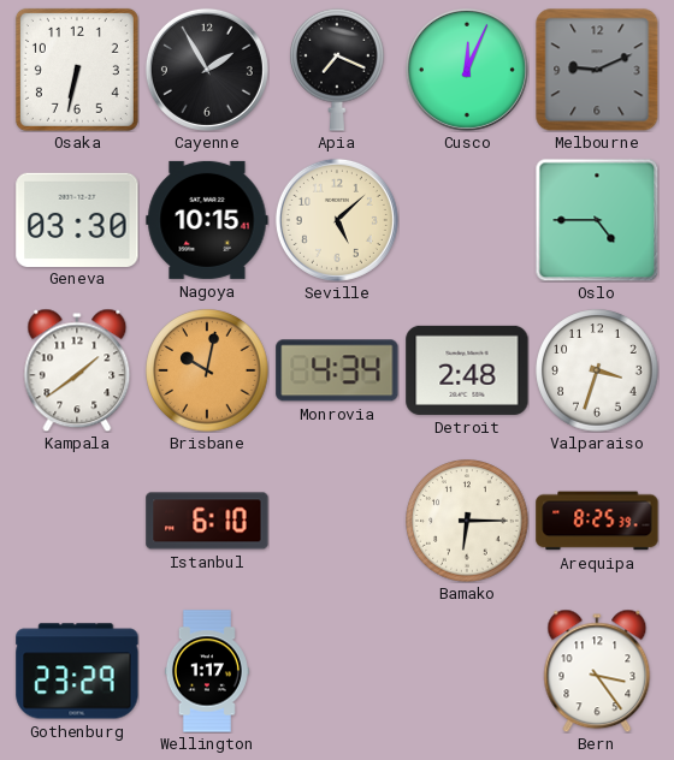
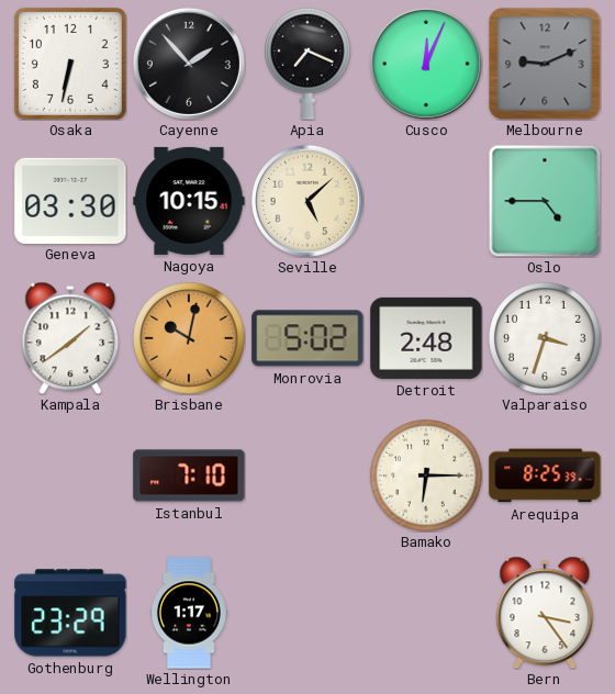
Cayenne: 1:55 -> 1:53
Monrovia: 4:34 -> 5:02
Istanbul: 6:10 -> 7:10
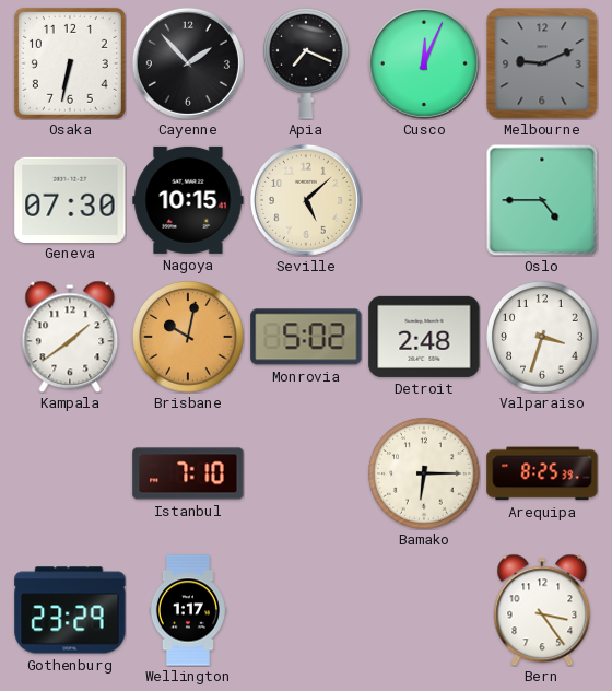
Geneva: 03:30 -> 07:30
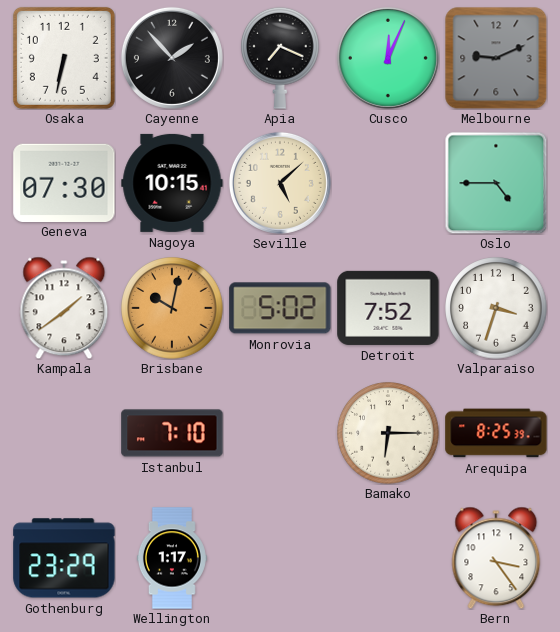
Detroit: 2:48 -> 7:52
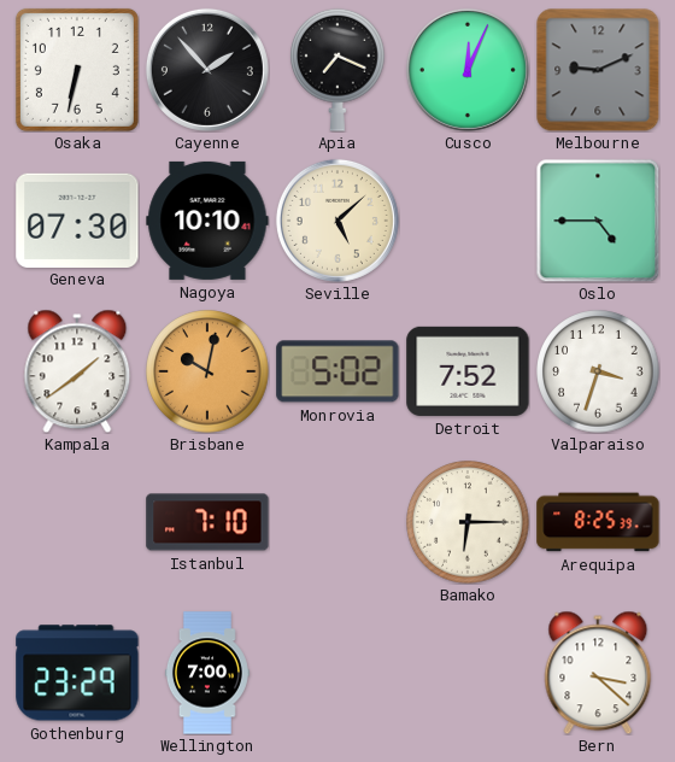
Nagoya: 10:15 -> 10:10
Wellington: 1:17 -> 7:00
Bern: 3:24 -> 3:22
